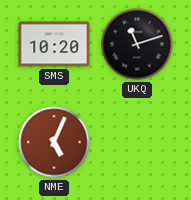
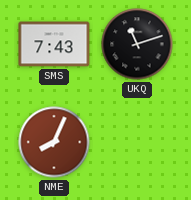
SMS: 10:20 -> 7:43
NME: 5:04 -> 8:04
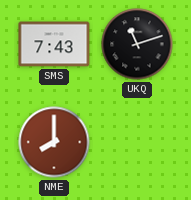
NME: 8:04 -> 8:00
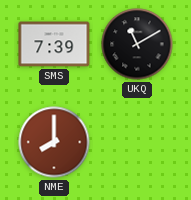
SMS: 7:43 -> 7:39
UKQ: 11:12 -> 11:10
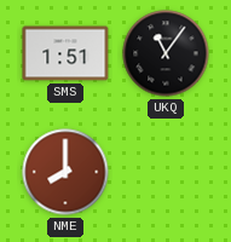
SMS: 7:39 -> 1:51
UKQ: 11:10 -> 11:06
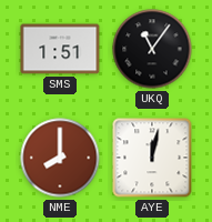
AYE: none -> 12:02
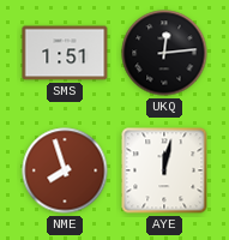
UKQ: 11:06 -> 12:14
NME: 8:00 -> 7:57
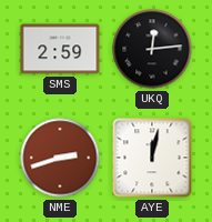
SMS: 1:51 -> 2:59
NME: 7:57 -> 2:42
